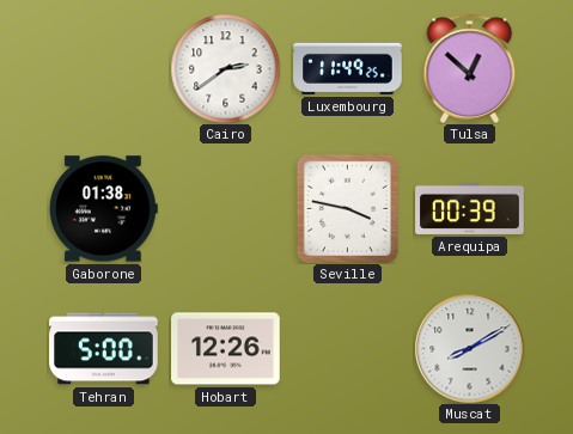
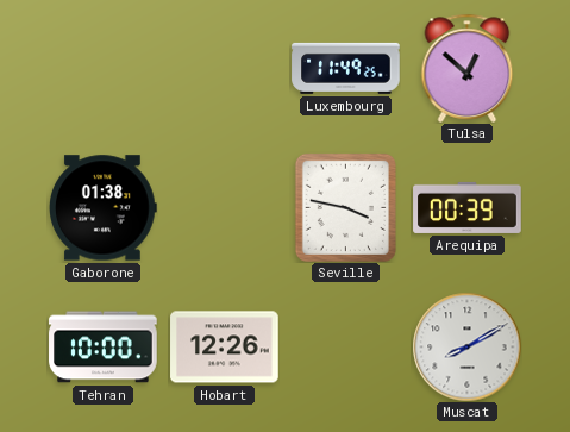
Cairo: 2:39 -> none
Tehran: 5:00 -> 10:00
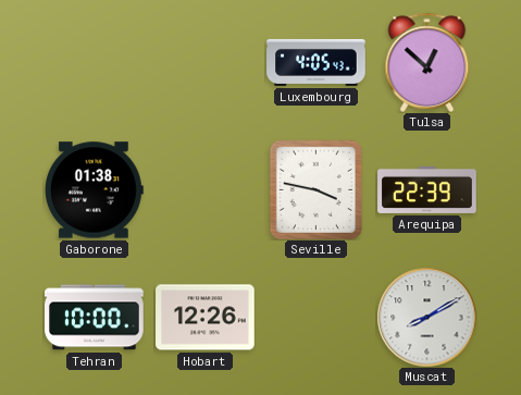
Luxembourg: 11:49 -> 4:05
Arequipa: 00:39 -> 22:39
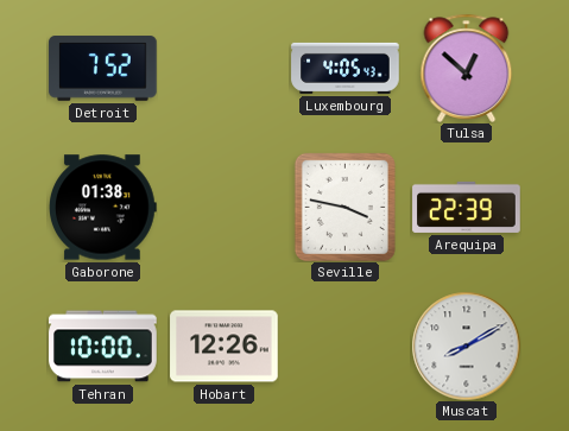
Detroit: none -> 7:52
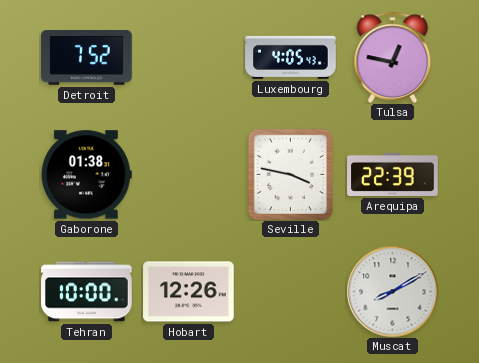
Tulsa: 12:52 -> 12:47
